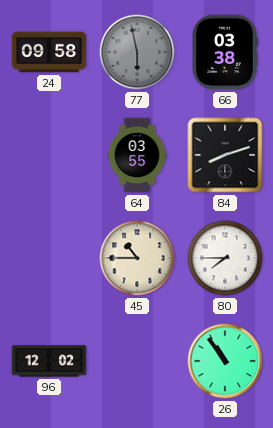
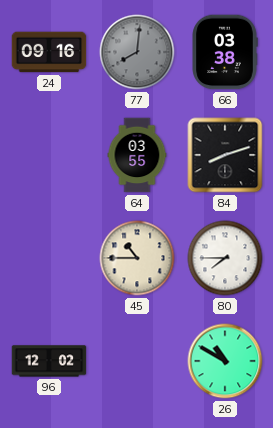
24: 09:58 -> 09:16
77: 5:58 -> 8:01
26: 10:54 -> 10:50
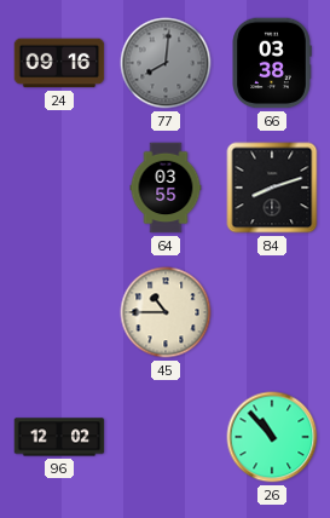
80: 7:45 -> none
26: 10:50 -> 10:53
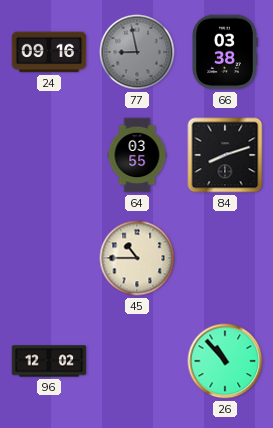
77: 8:01 -> 8:58
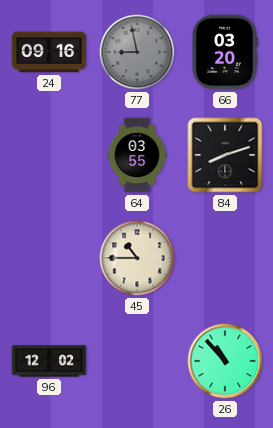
66: 03:38 -> 03:20
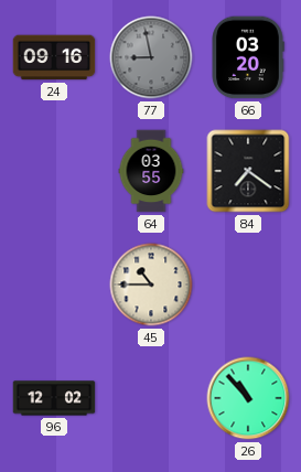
84: 8:12 -> 7:21
